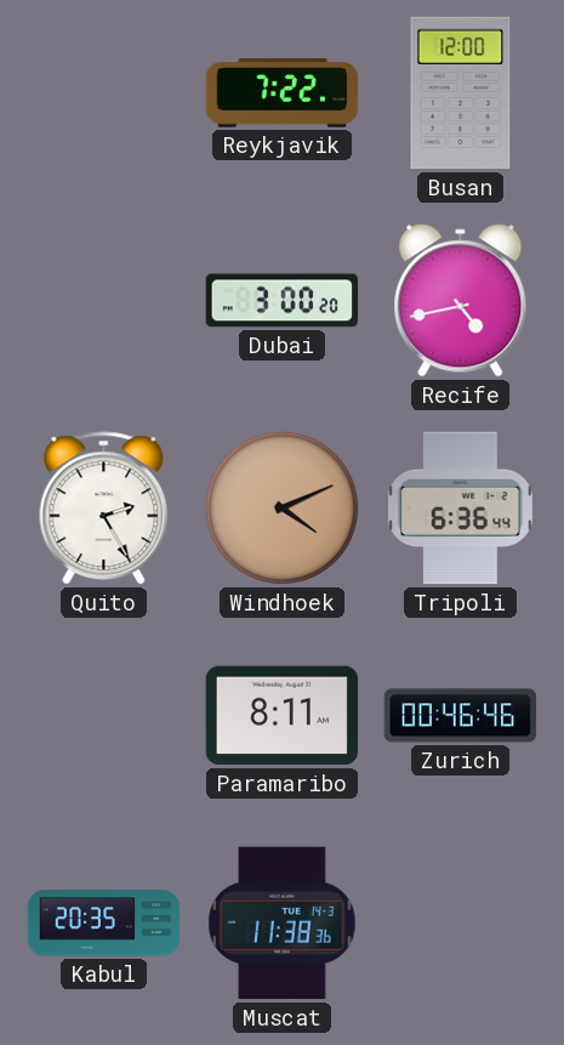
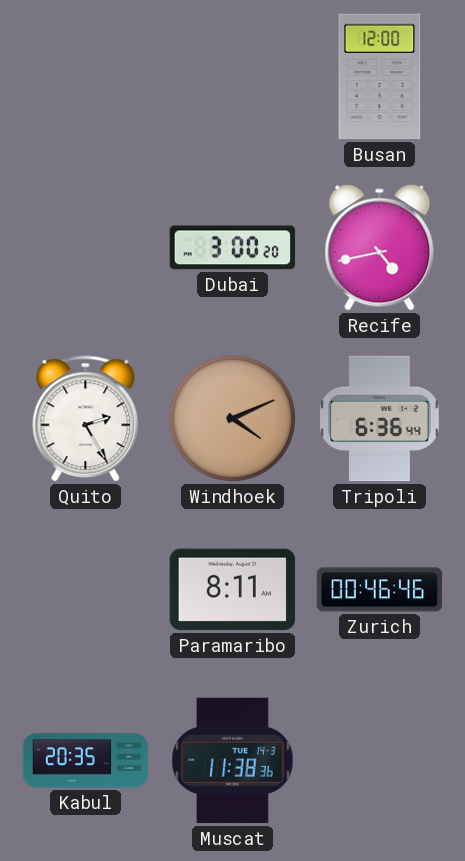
Reykjavik: 7:22 -> none
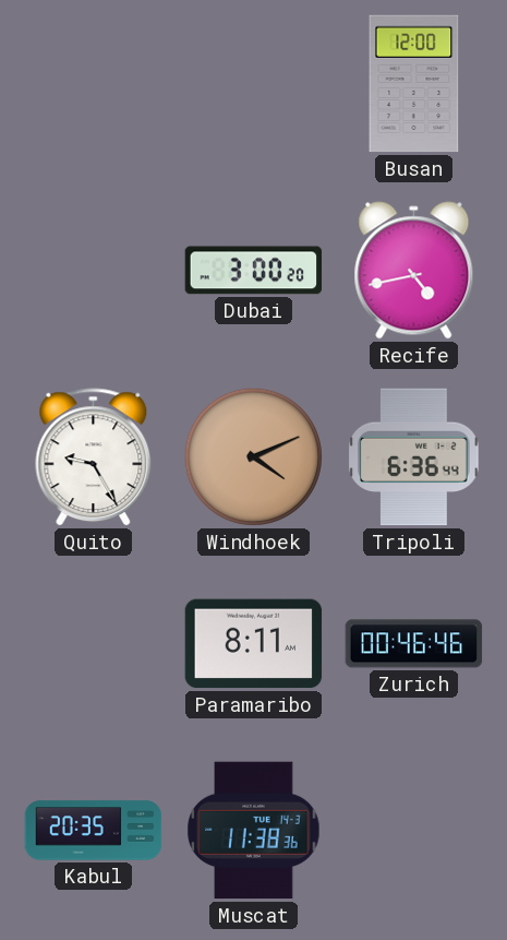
Quito: 2:25 -> 9:25
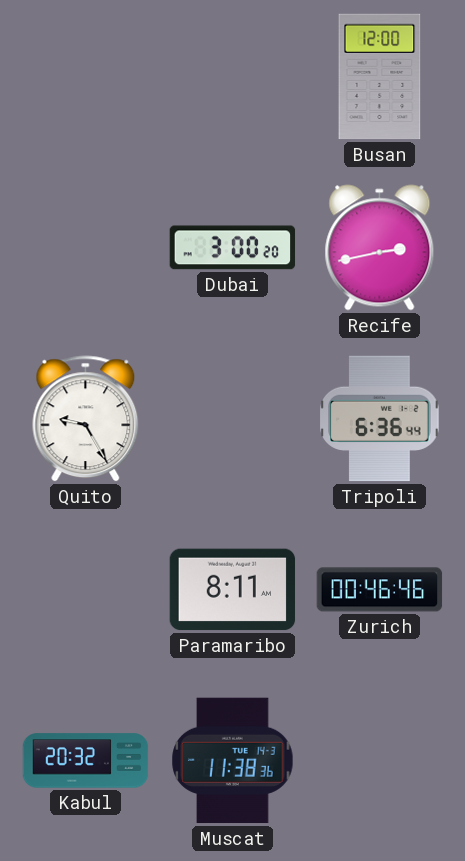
Recife: 4:43 -> 2:43
Windhoek: 4:11 -> none
Kabul: 20:35 -> 20:32
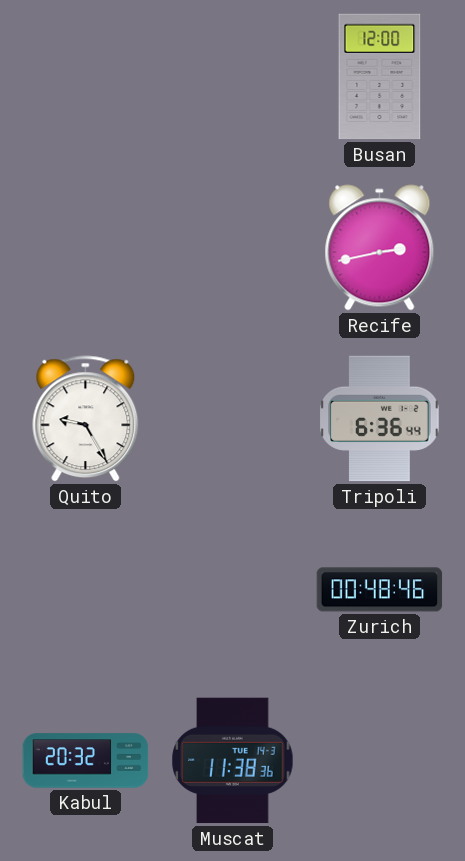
Dubai: 3:00 -> none
Paramaribo: 8:11 -> none
Zurich: 00:46 -> 00:48
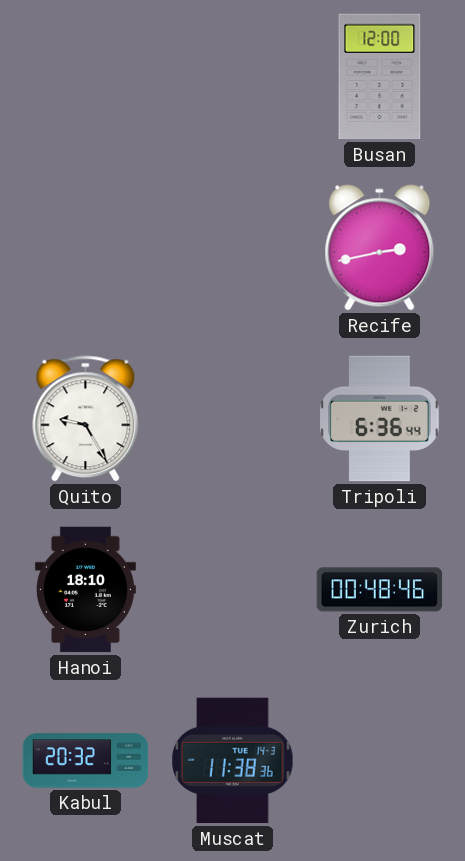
Hanoi: none -> 18:10
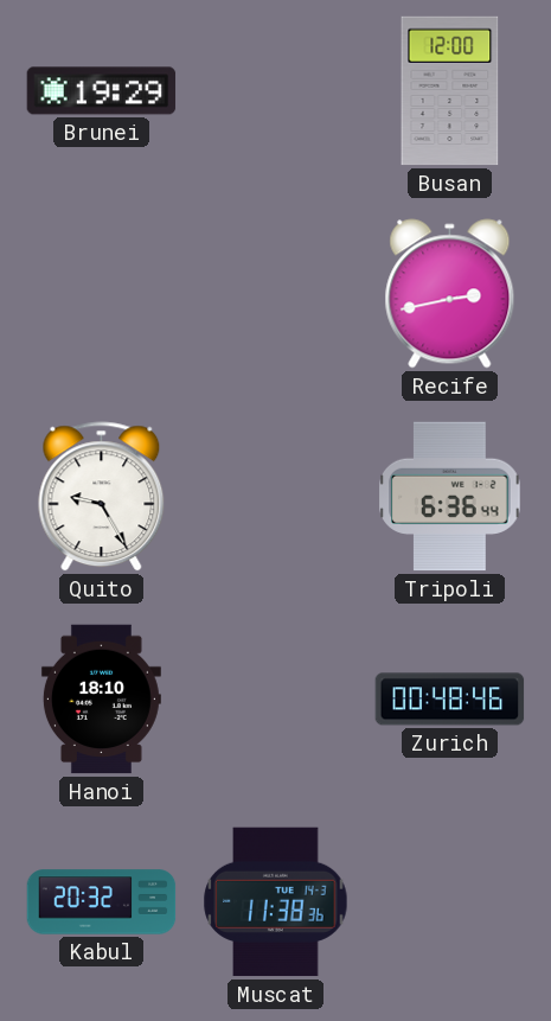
Brunei: none -> 19:29
